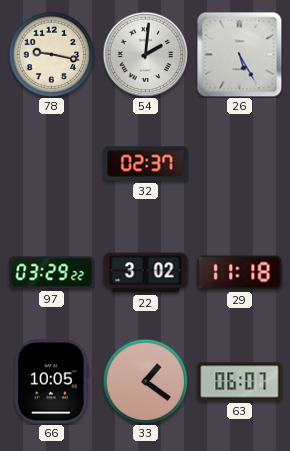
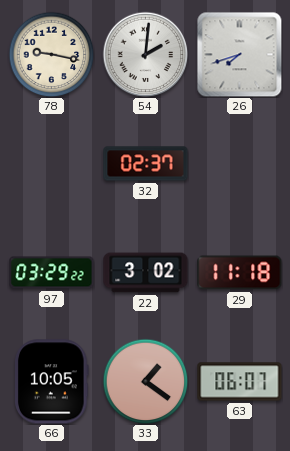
26: 5:25 -> 7:42
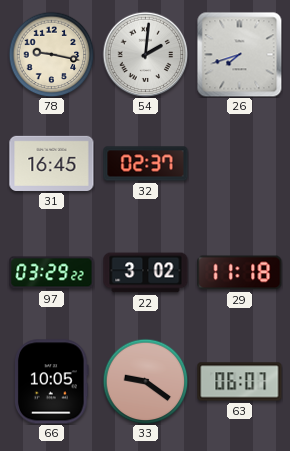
31: none -> 16:45
33: 1:21 -> 9:21
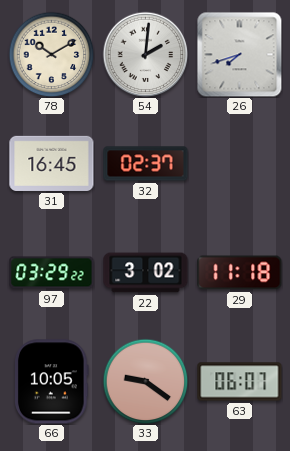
78: 9:17 -> 10:10
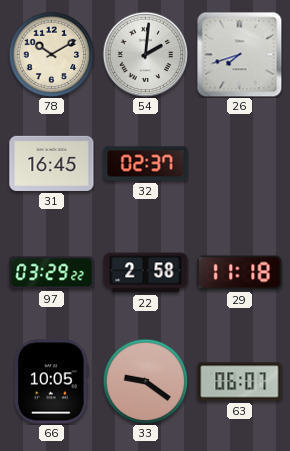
22: 3:02 -> 2:58
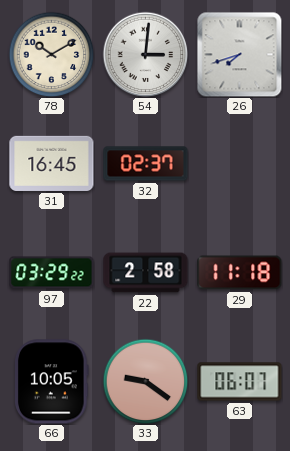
54: 2:01 -> 3:01
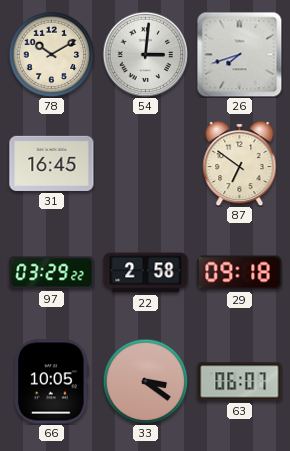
32: 02:37 -> none
87: none -> 6:51
29: 11:18 -> 09:18
33: 9:21 -> 3:21
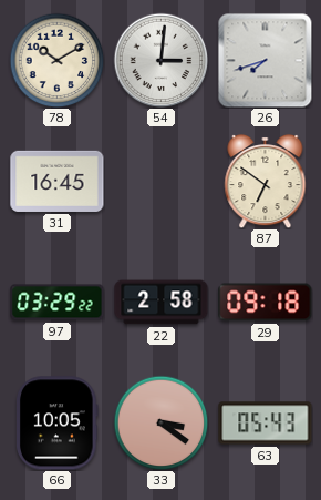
63: 06:07 -> 05:43
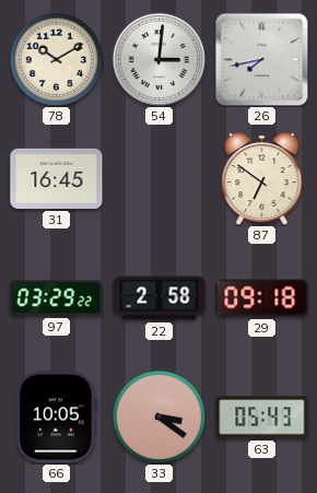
26: 7:42 -> 7:43
